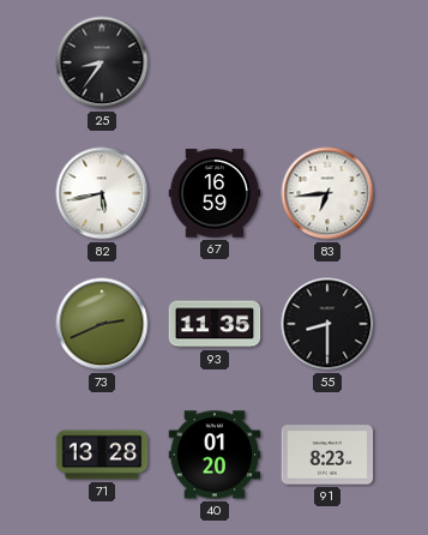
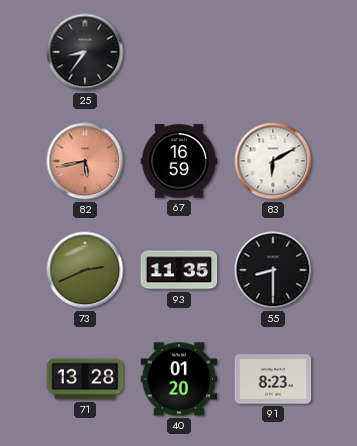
82 dial: white -> salmon
83: 6:44 -> 6:10
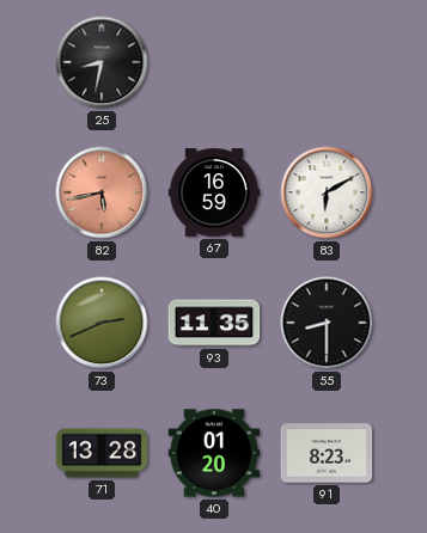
25: 8:36 -> 8:32
